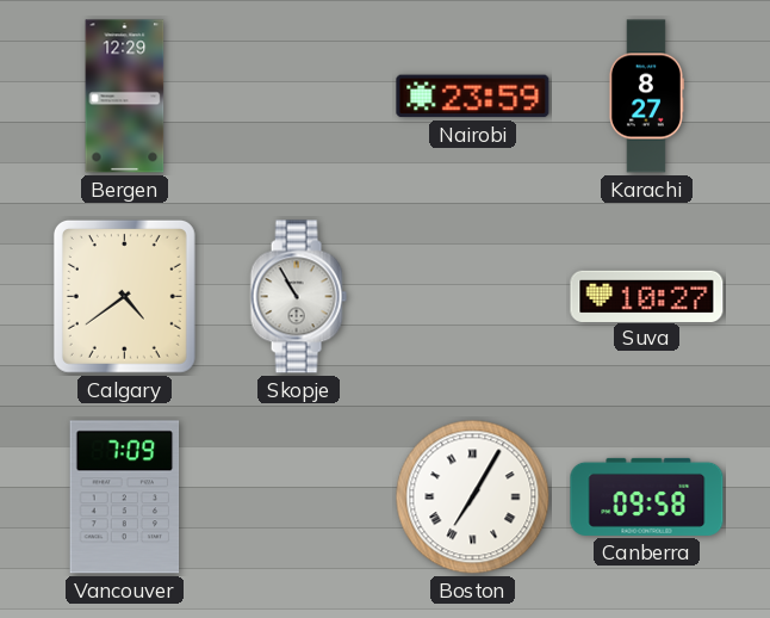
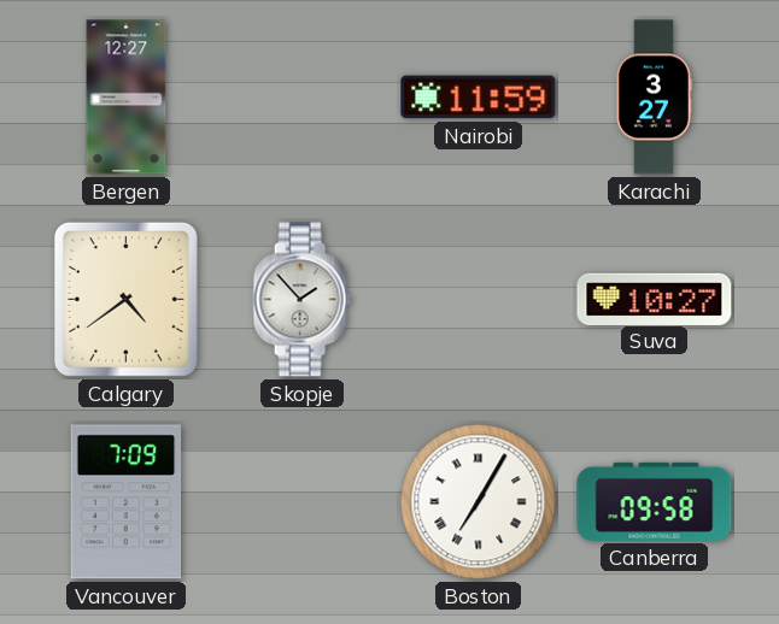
Bergen: 12:29 -> 12:27
Nairobi: 23:59 -> 11:59
Karachi: 8:27 -> 3:27
Skopje: 10:55 -> 1:53
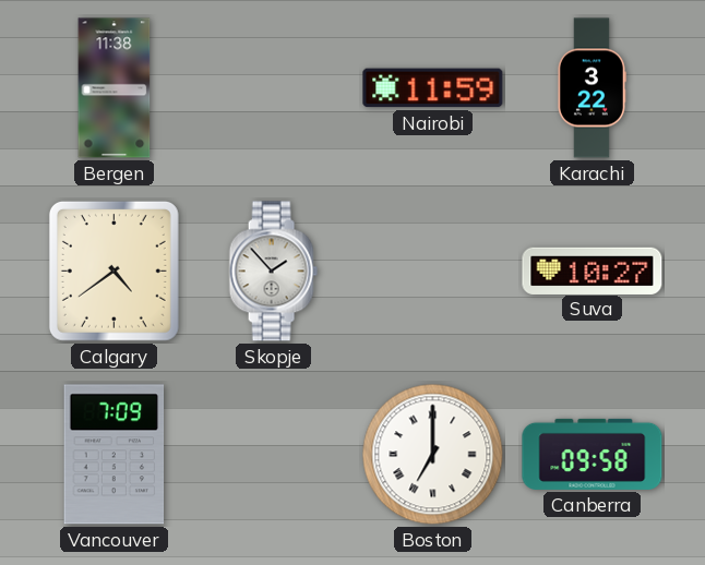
Bergen: 12:27 -> 11:38
Karachi: 3:27 -> 3:22
Boston: 7:05 -> 7:00
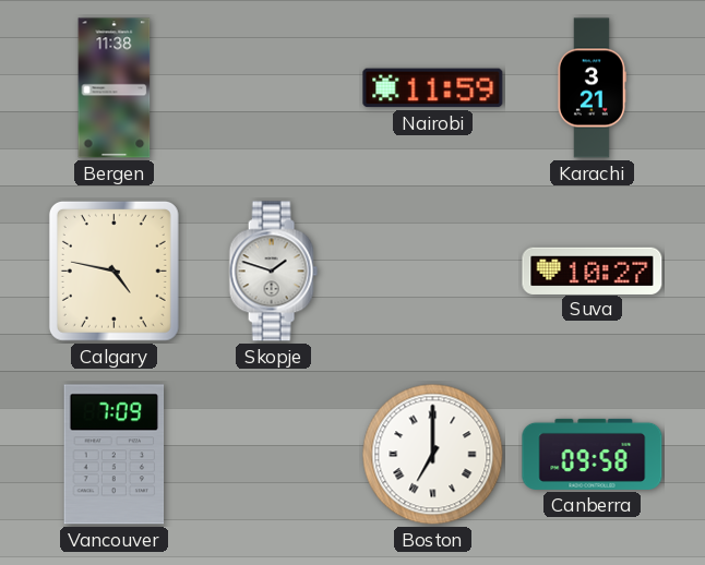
Karachi: 3:22 -> 3:21
Calgary: 4:39 -> 4:47
Skopje: 1:53 -> 1:48
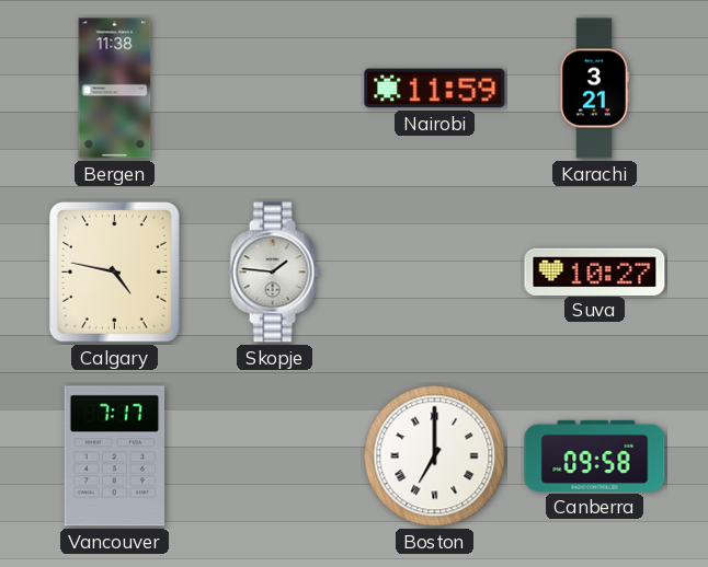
Skopje: 1:48 -> 1:46
Vancouver: 7:09 -> 7:17
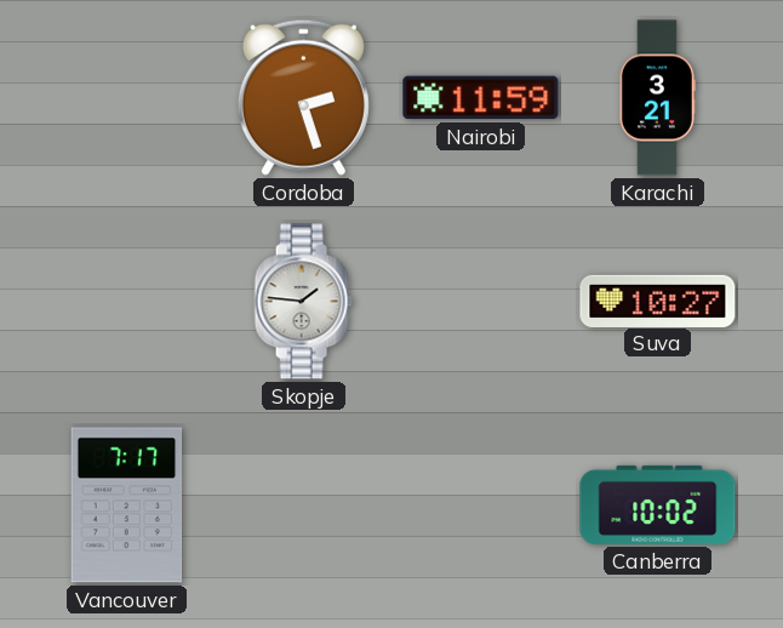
Bergen: 11:38 -> none
Cordoba: none -> 2:27
Calgary: 4:47 -> none
Boston: 7:00 -> none
Canberra: 09:58 -> 10:02
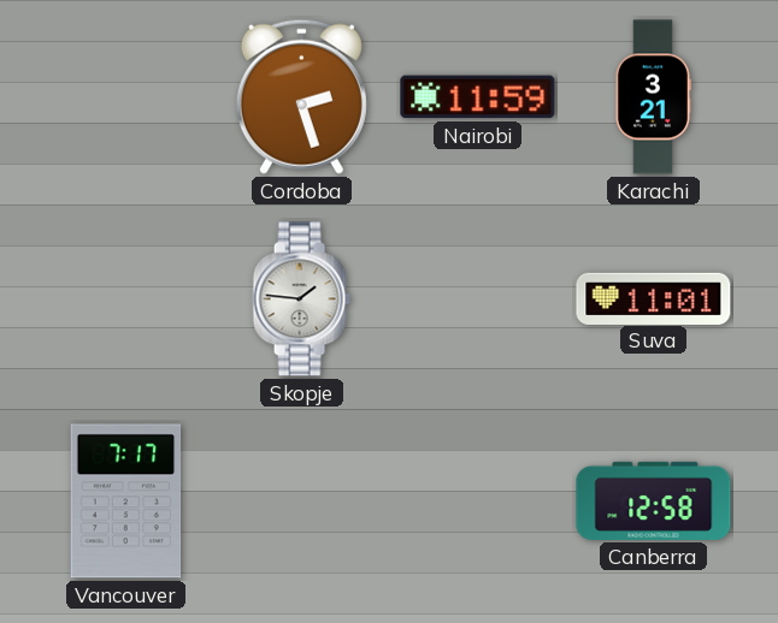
Suva: 10:27 -> 11:01
Canberra: 10:02 -> 12:58
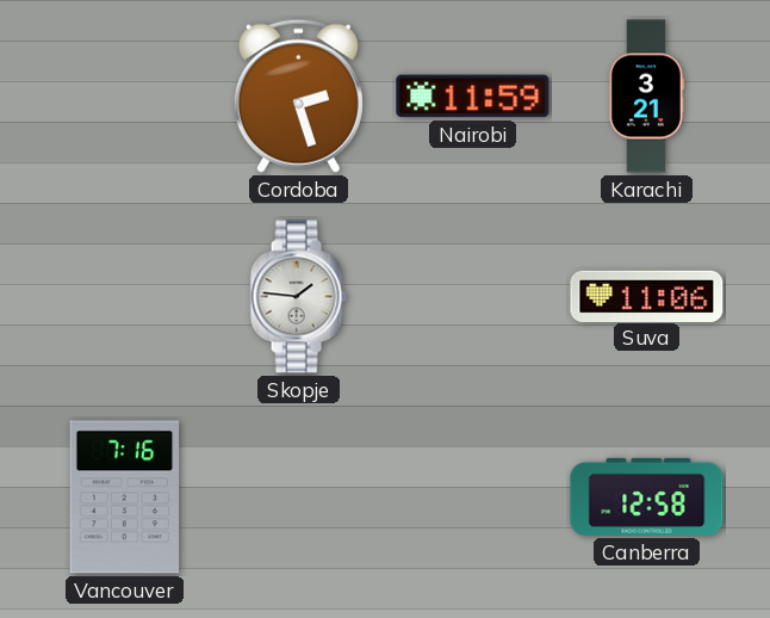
Suva: 11:01 -> 11:06
Vancouver: 7:17 -> 7:16
